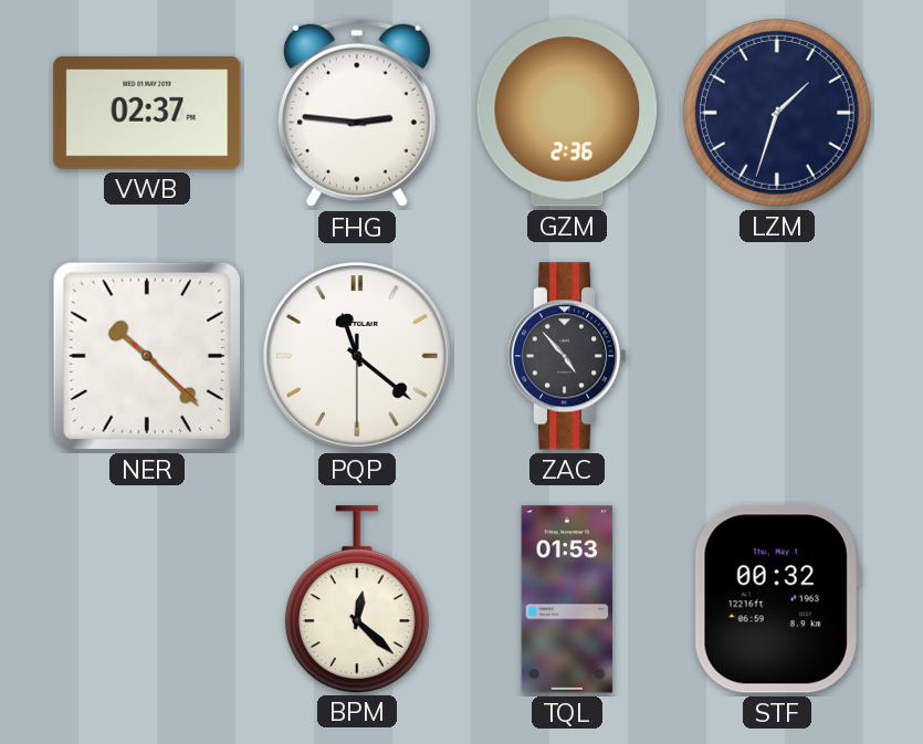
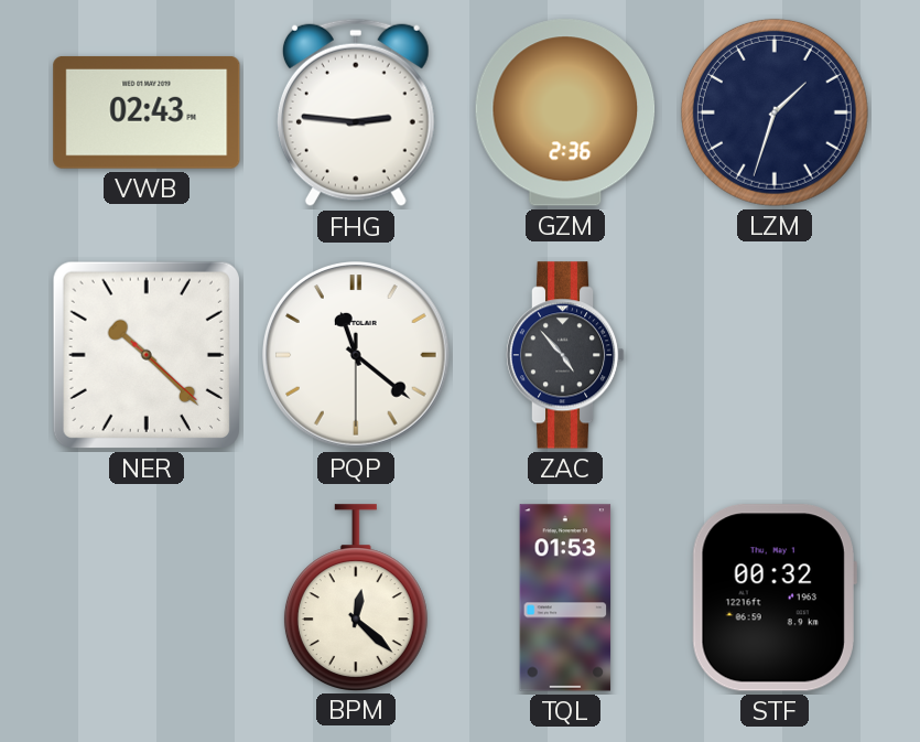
VWB: 02:37 -> 02:43
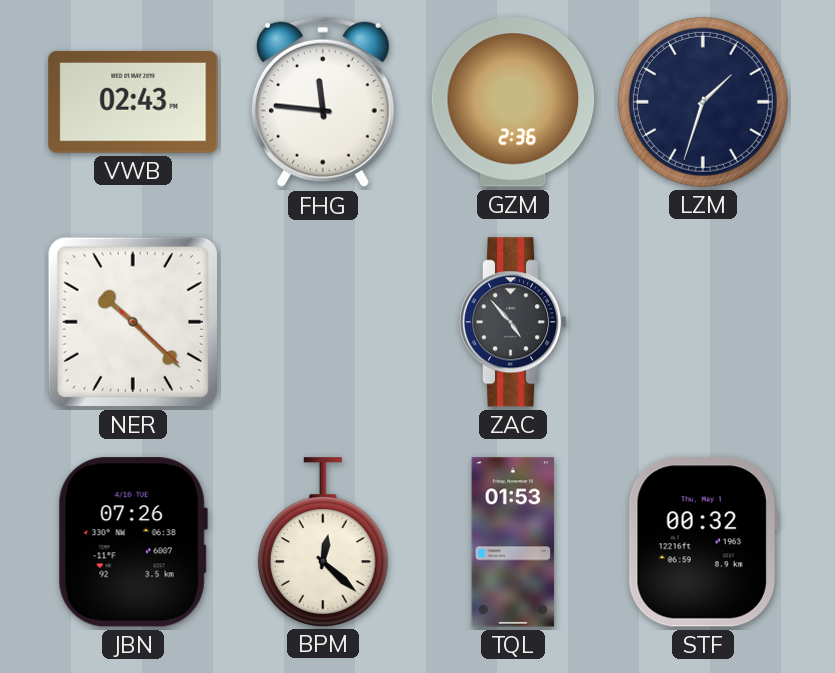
FHG: 2:46 -> 11:46
PQP: 11:21 -> none
JBN: none -> 07:26
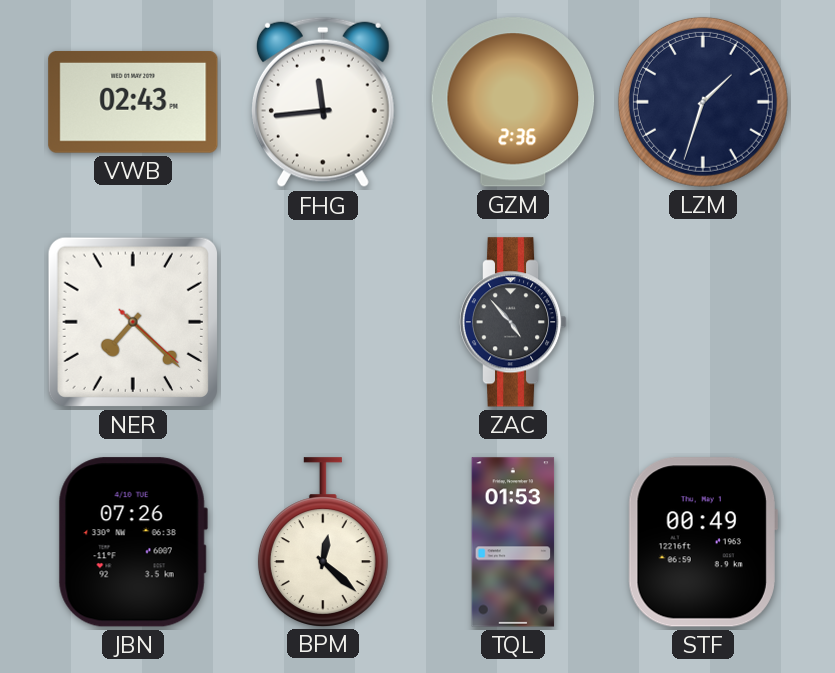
FHG: 11:46 -> 11:44
NER: 10:22 -> 7:22
STF: 00:32 -> 00:49
